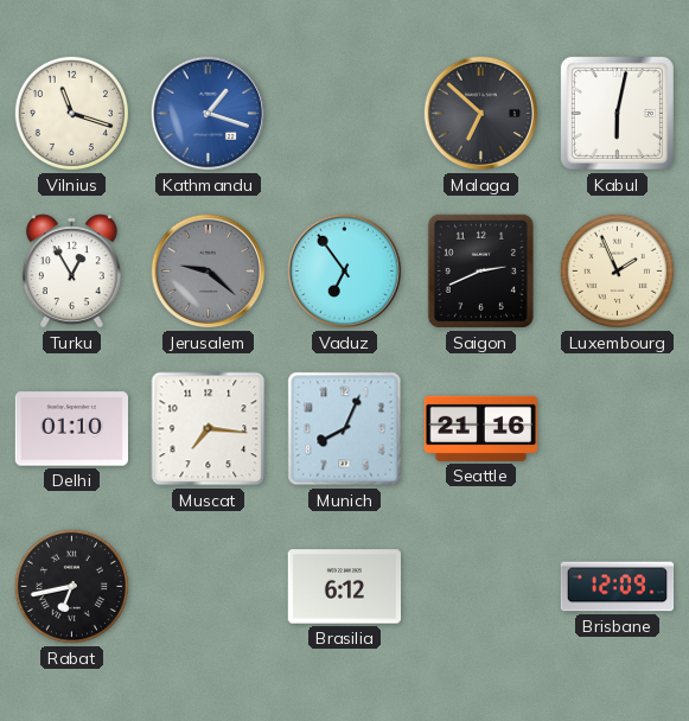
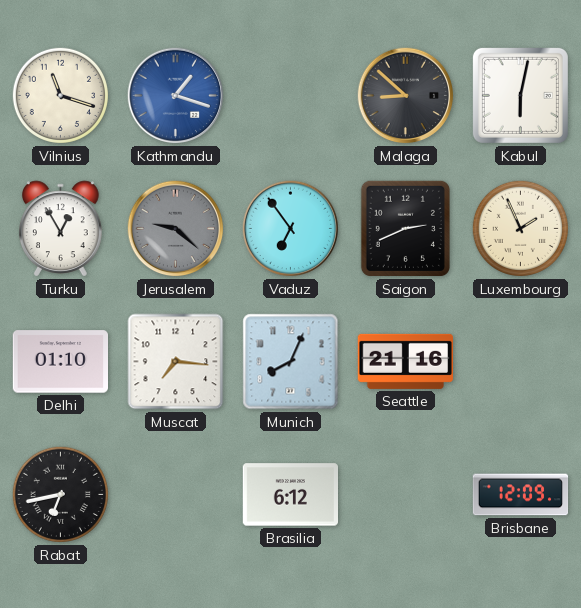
Malaga: 6:52 -> 8:52
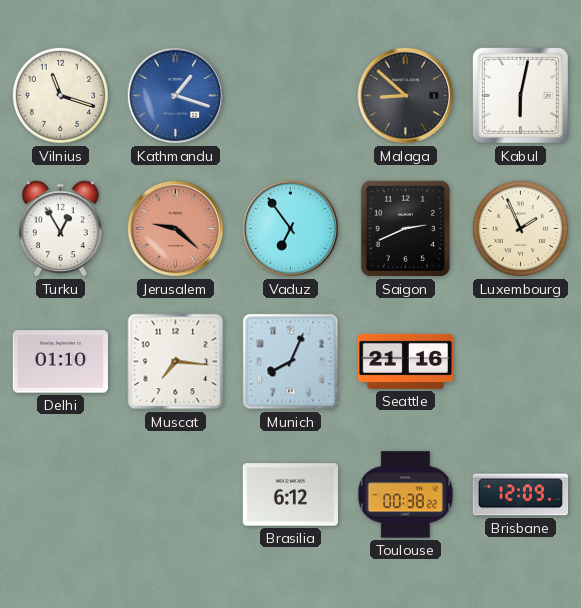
Jerusalem dial: grey -> salmon
Rabat: 6:43 -> none
Toulouse: none -> 00:38
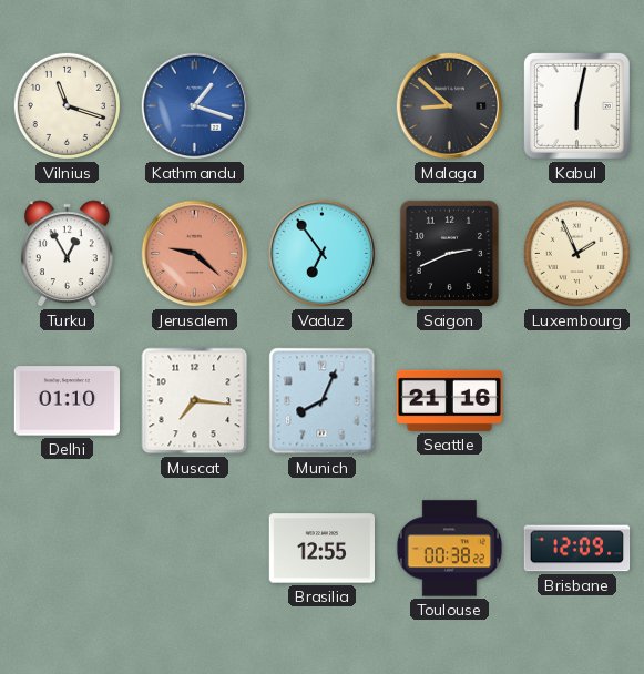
Brasilia: 6:12 -> 12:55
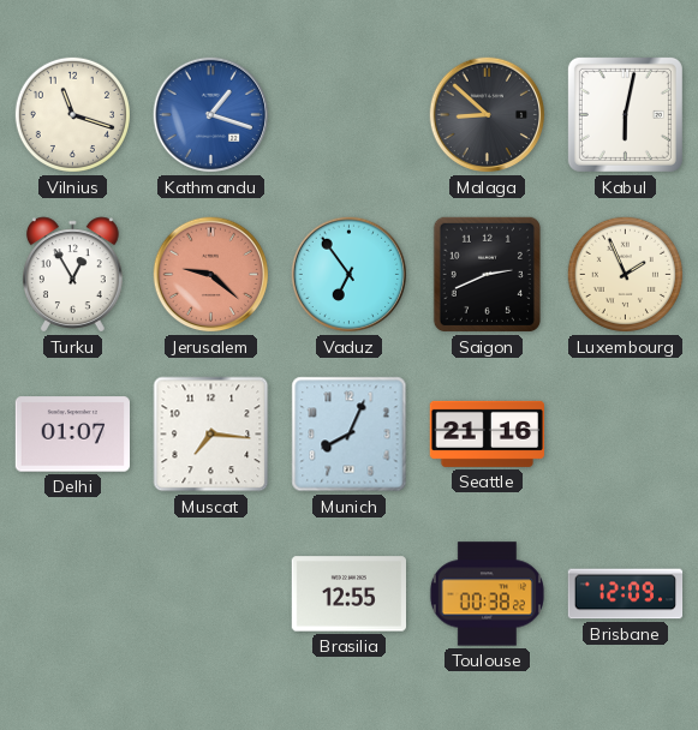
Delhi: 01:10 -> 01:07
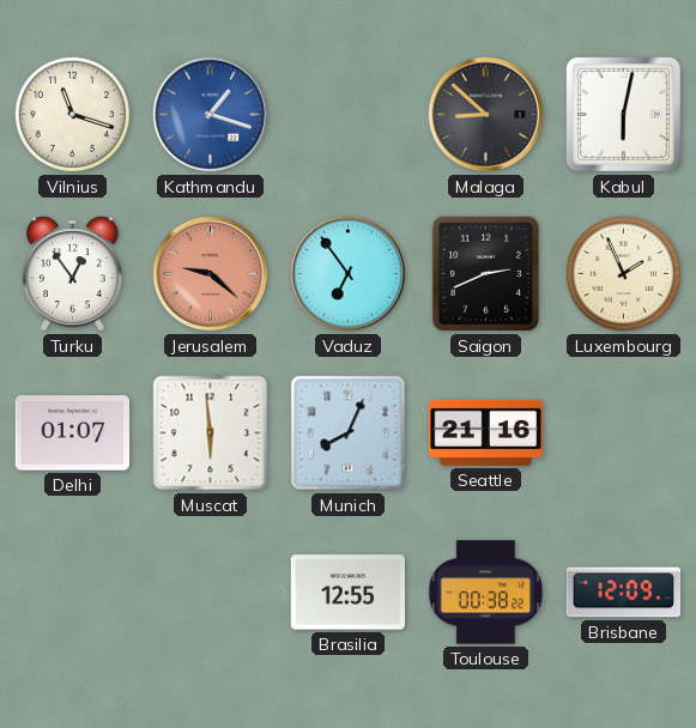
Turku: 12:55 -> 12:54
Muscat: 7:16 -> 5:59
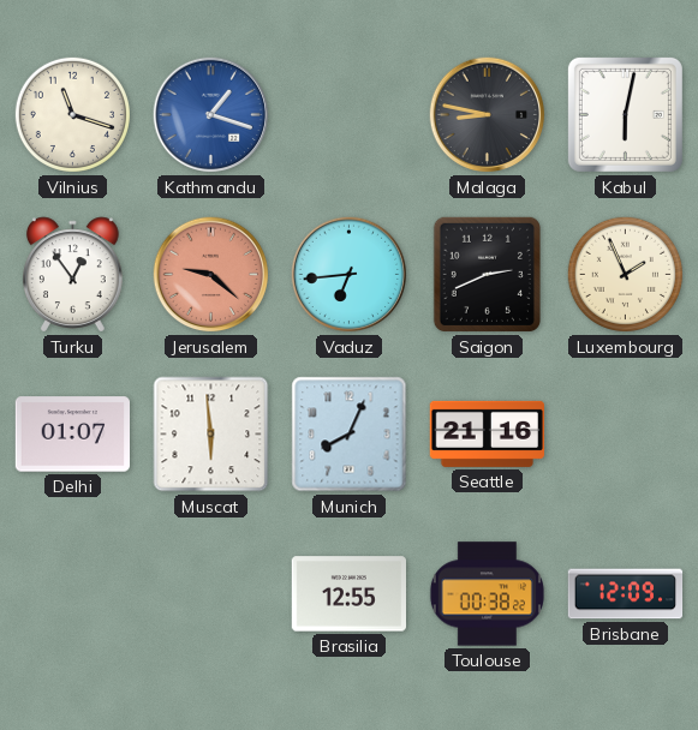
Malaga: 8:52 -> 8:47
Vaduz: 6:54 -> 6:44
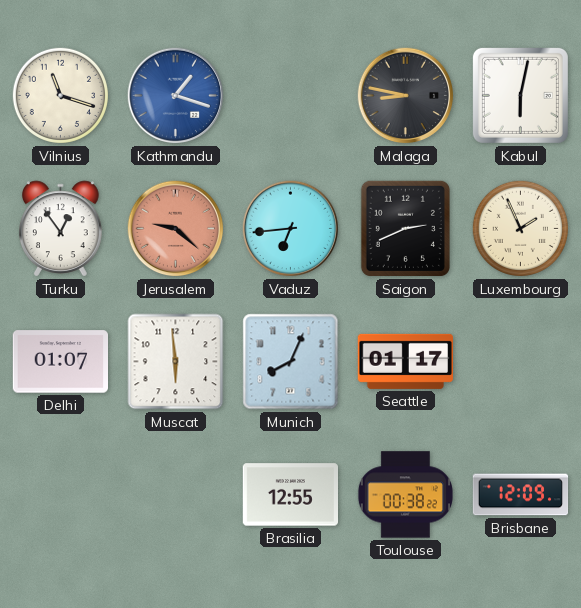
Seattle: 21:16 -> 01:17
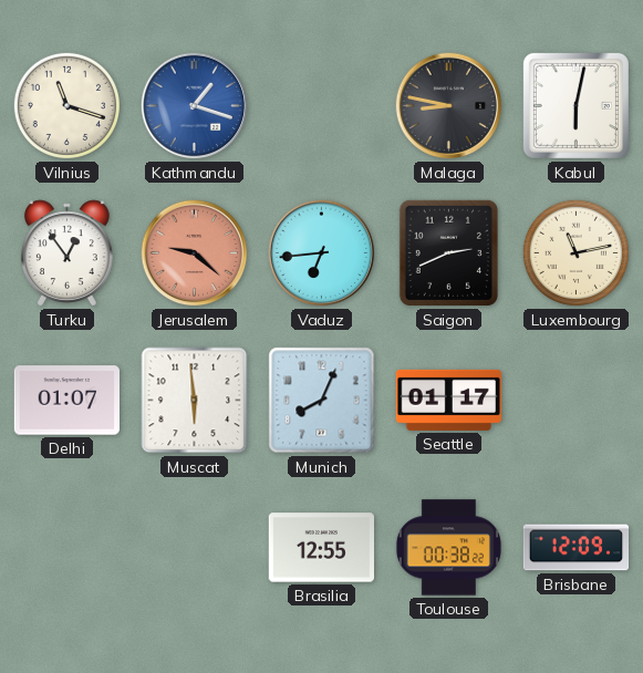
Luxembourg: 1:56 -> 11:13
